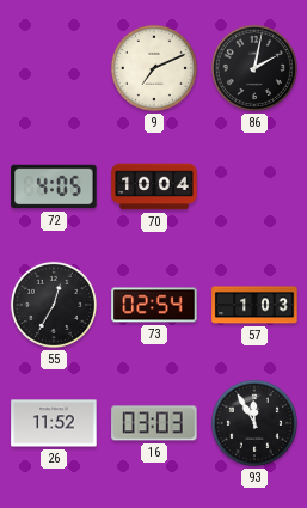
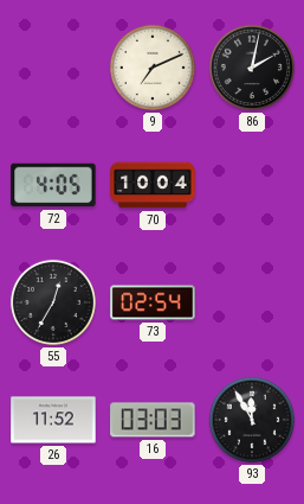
57: 1:03 -> none
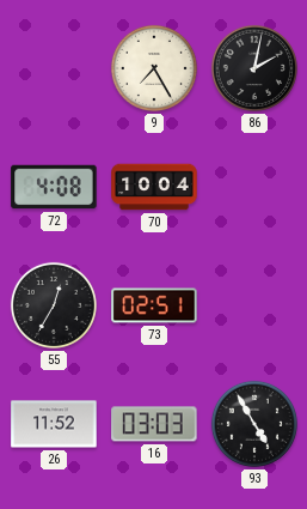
9: 7:11 -> 7:25
72: 4:05 -> 4:08
73: 02:54 -> 02:51
93: 11:55 -> 4:55
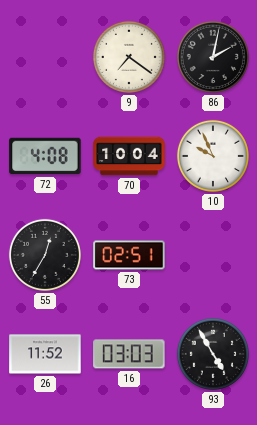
9: 7:25 -> 7:21
10: none -> 9:56
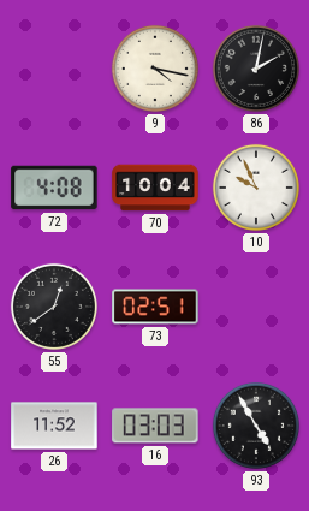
9: 7:21 -> 4:17
55: 12:35 -> 12:39
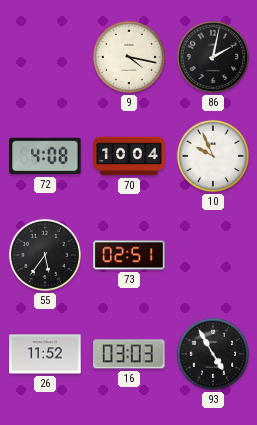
55: 12:39 -> 5:36
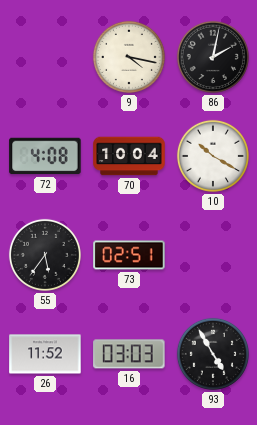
10: 9:56 -> 10:20
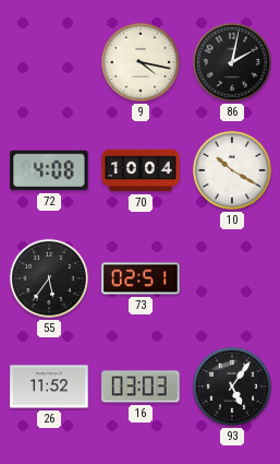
93: 4:55 -> 5:06
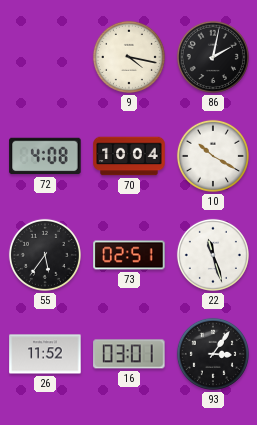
22: none -> 11:27
16: 03:03 -> 03:01
93: 5:06 -> 3:06
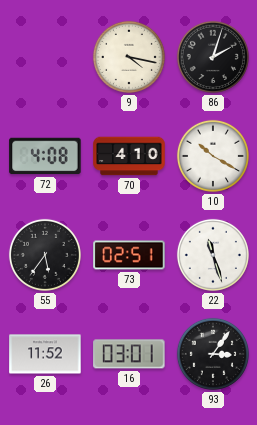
86: 2:02 -> 2:03
70: 10:04 -> 4:10
